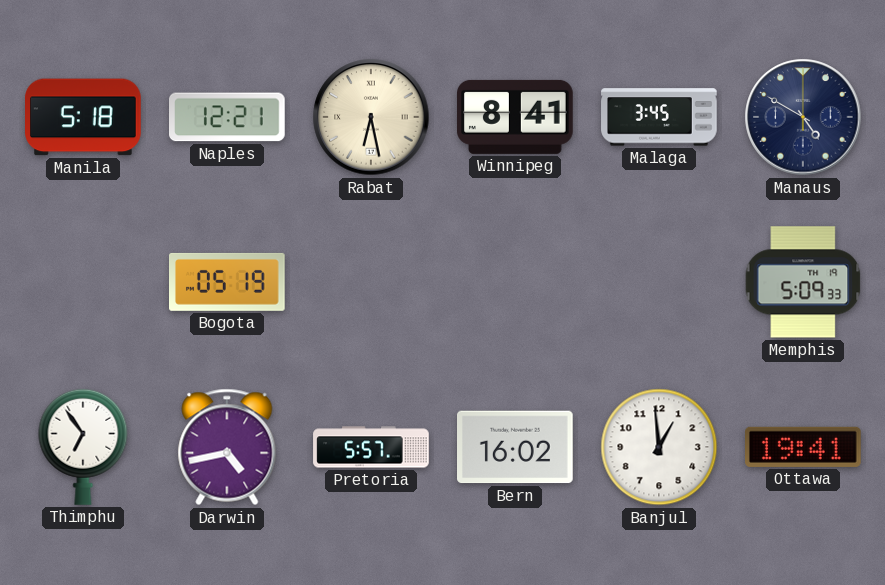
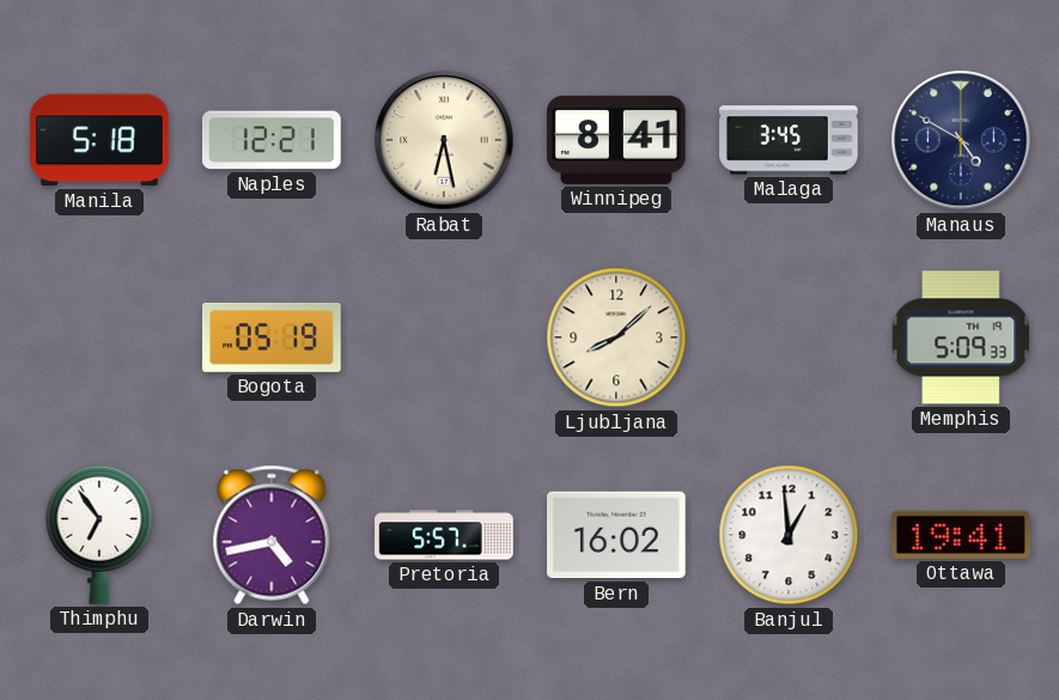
Ljubljana: none -> 8:08
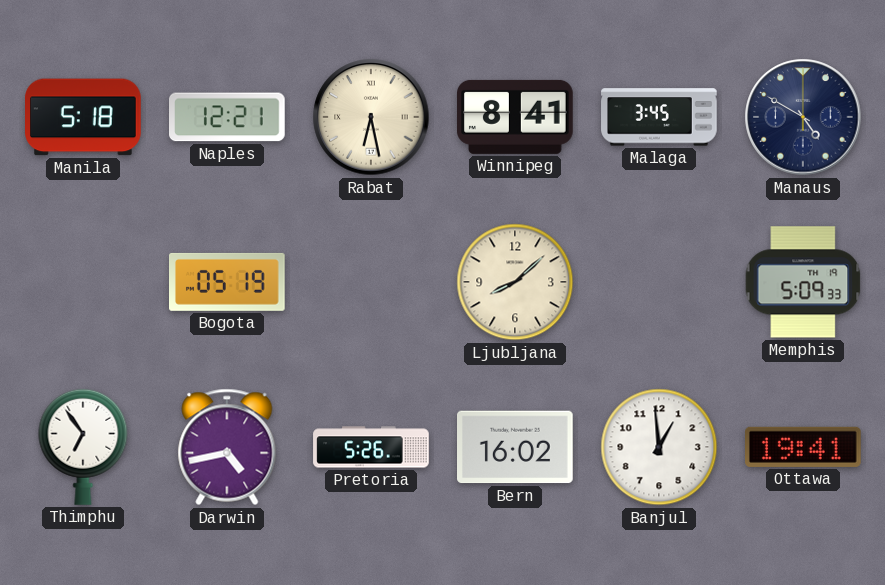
Pretoria: 5:57 -> 5:26
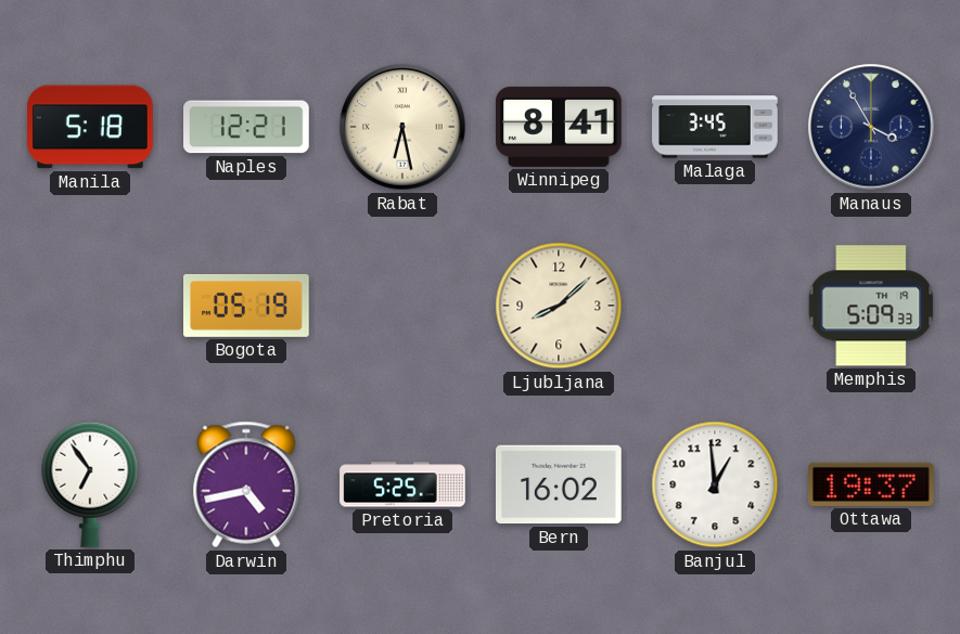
Manaus: 4:50 -> 3:55
Pretoria: 5:26 -> 5:25
Ottawa: 19:41 -> 19:37
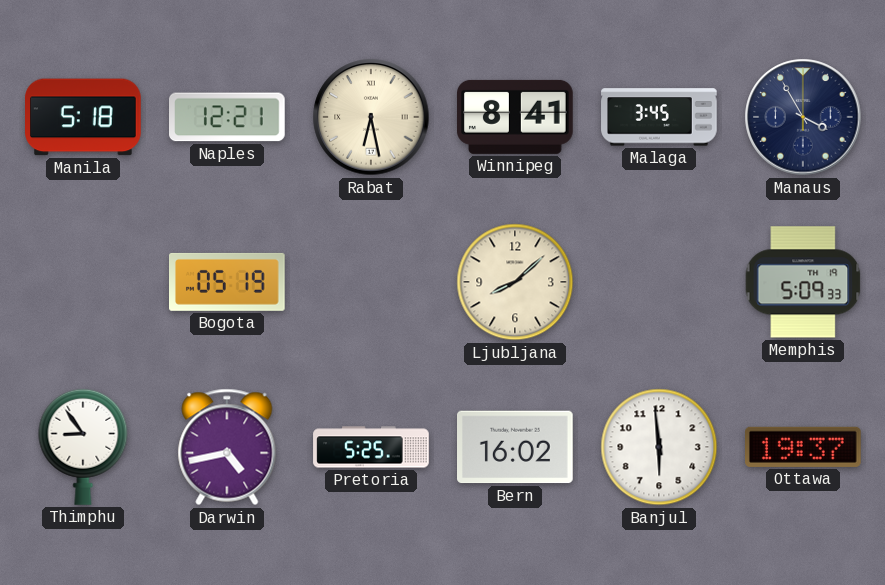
Thimphu: 6:54 -> 8:54
Banjul: 12:59 -> 5:59
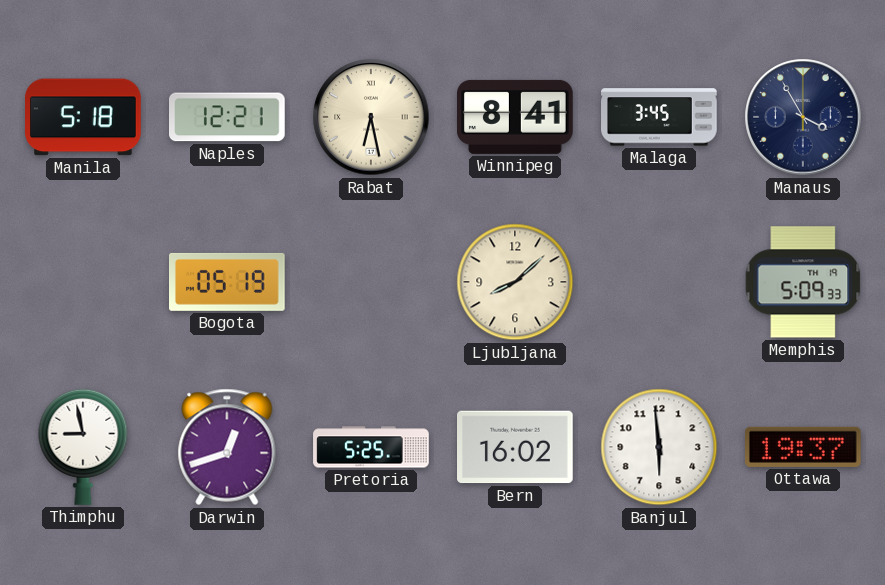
Thimphu: 8:54 -> 8:58
Darwin: 4:43 -> 12:42
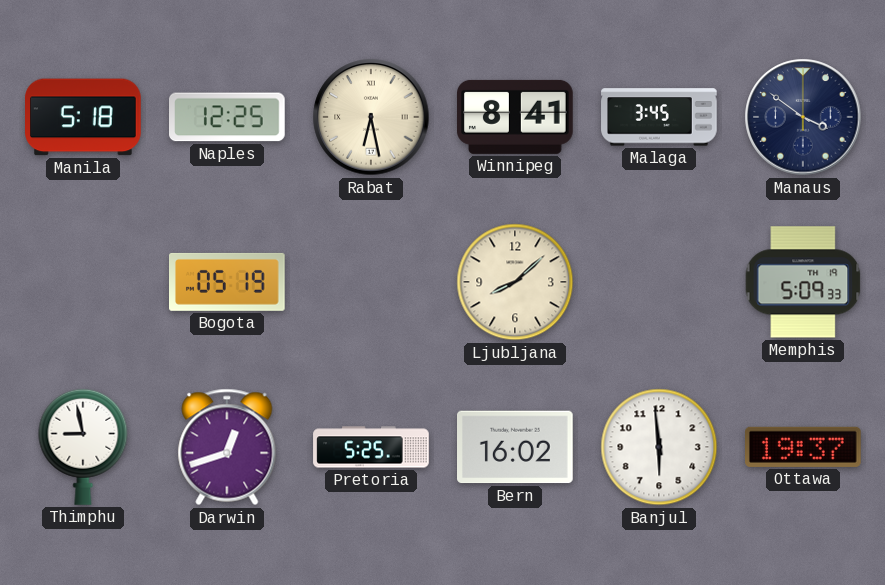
Naples: 12:21 -> 12:25
Manaus: 3:55 -> 3:51
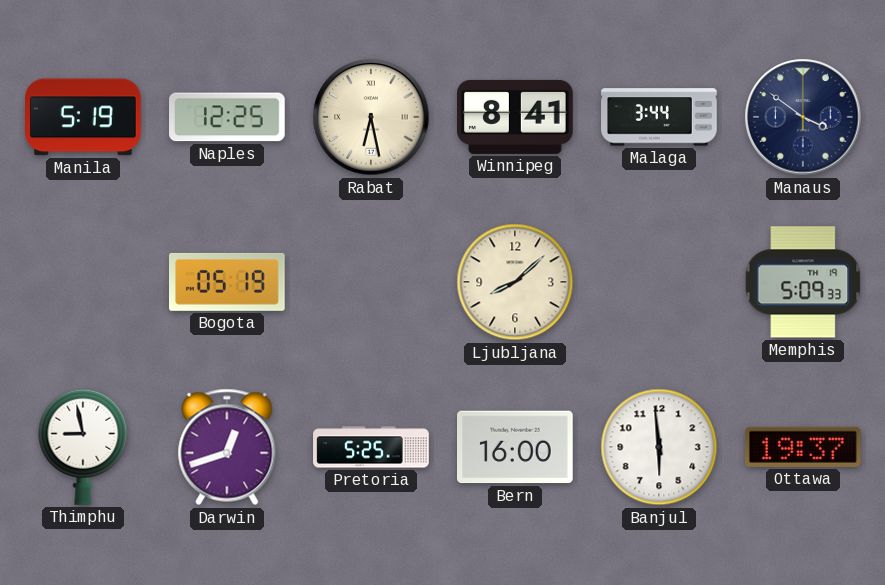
Manila: 5:18 -> 5:19
Malaga: 3:45 -> 3:44
Bern: 16:02 -> 16:00
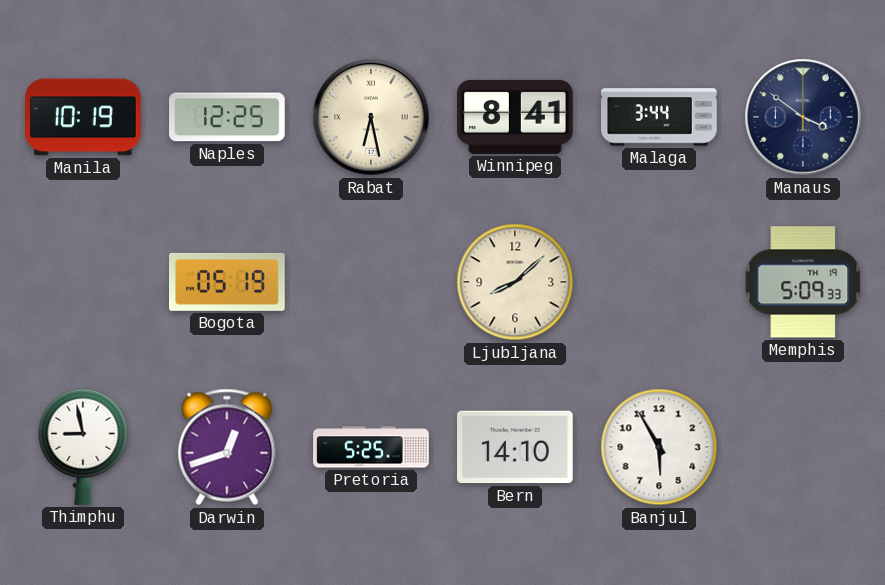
Manila: 5:19 -> 10:19
Bern: 16:00 -> 14:10
Banjul: 5:59 -> 5:55
Ottawa: 19:37 -> none
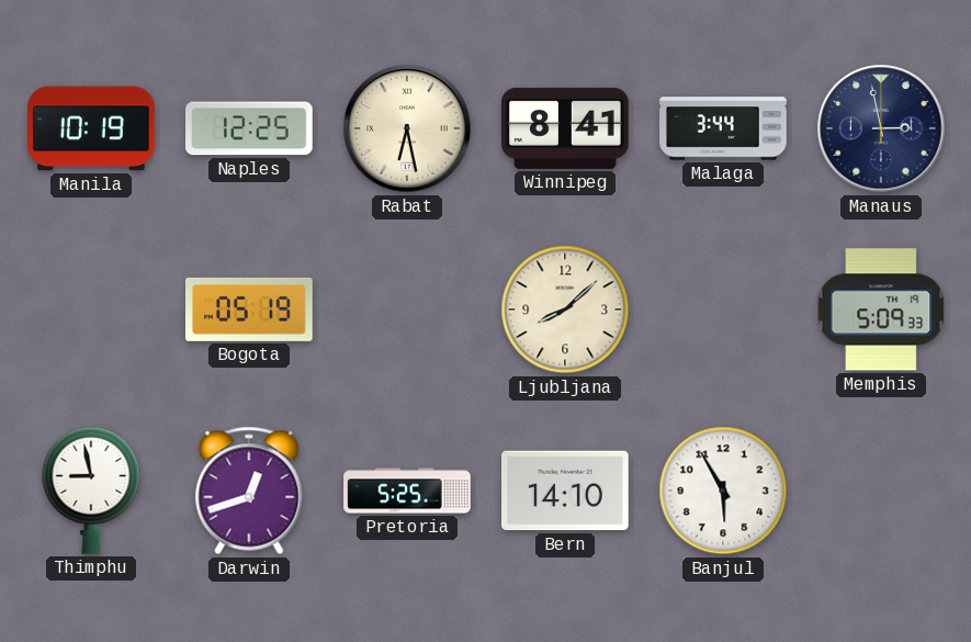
Manaus: 3:51 -> 2:58
